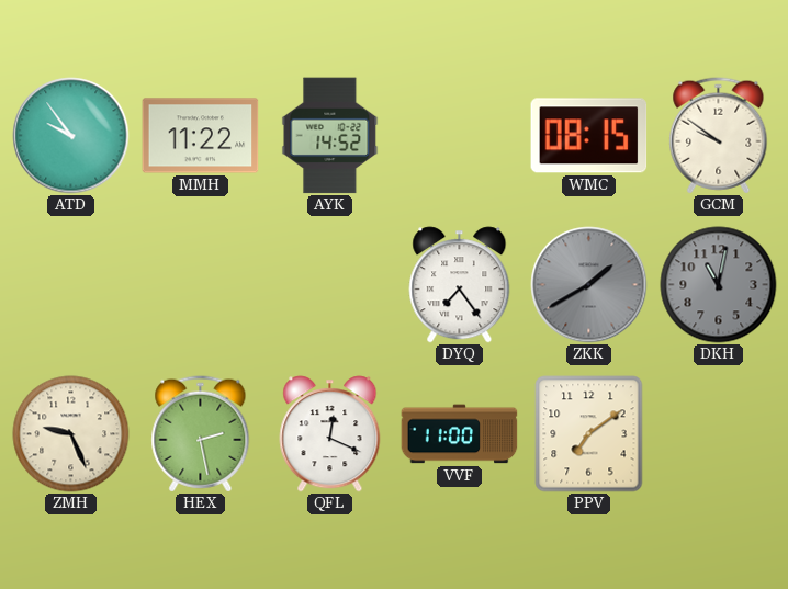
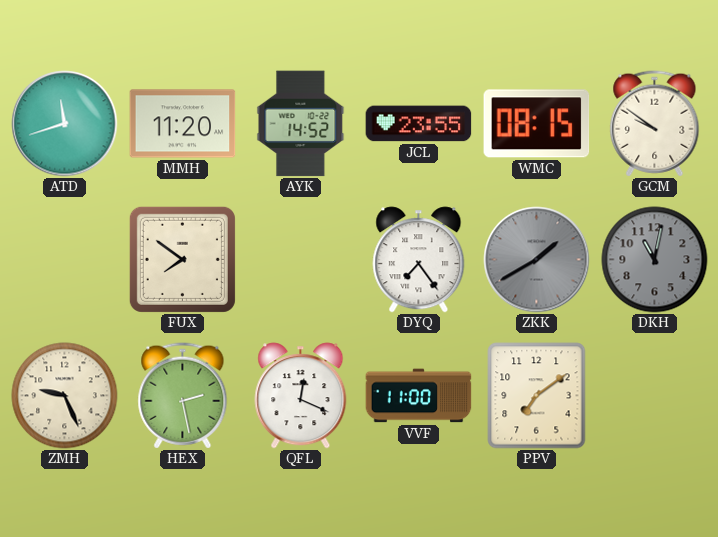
ATD: 9:54 -> 11:42
MMH: 11:22 -> 11:20
JCL: none -> 23:55
FUX: none -> 7:51
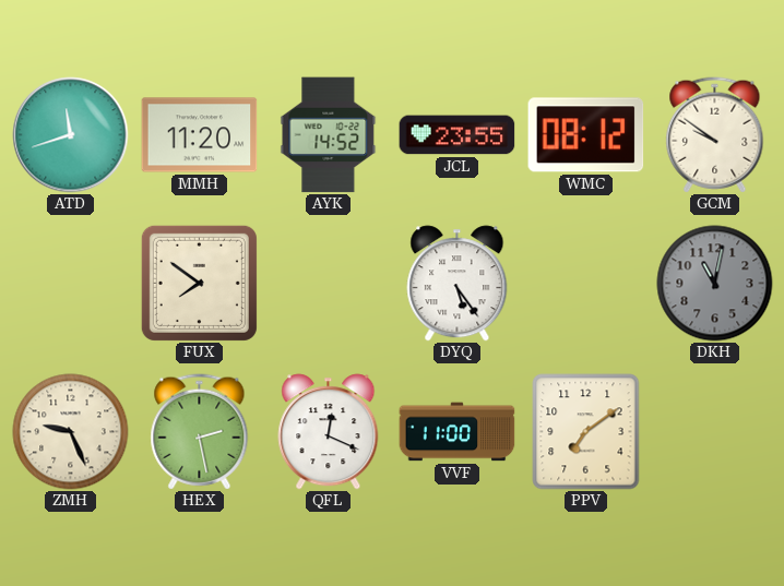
WMC: 08:15 -> 08:12
DYQ: 7:24 -> 5:24
ZKK: 1:40 -> none
